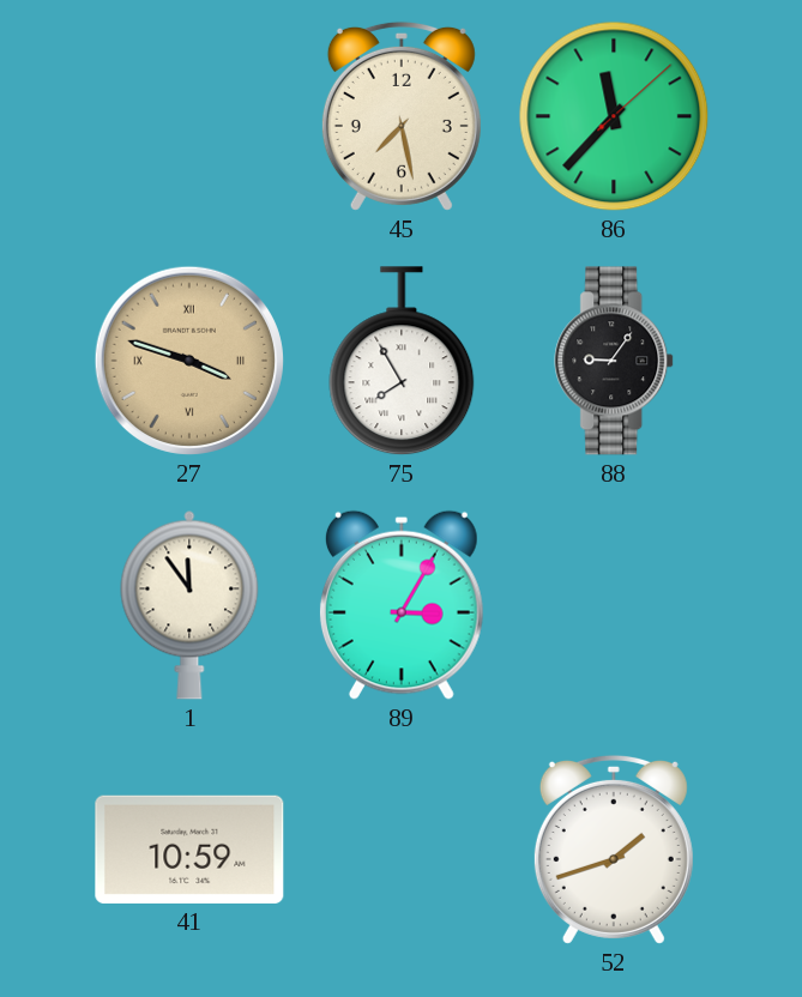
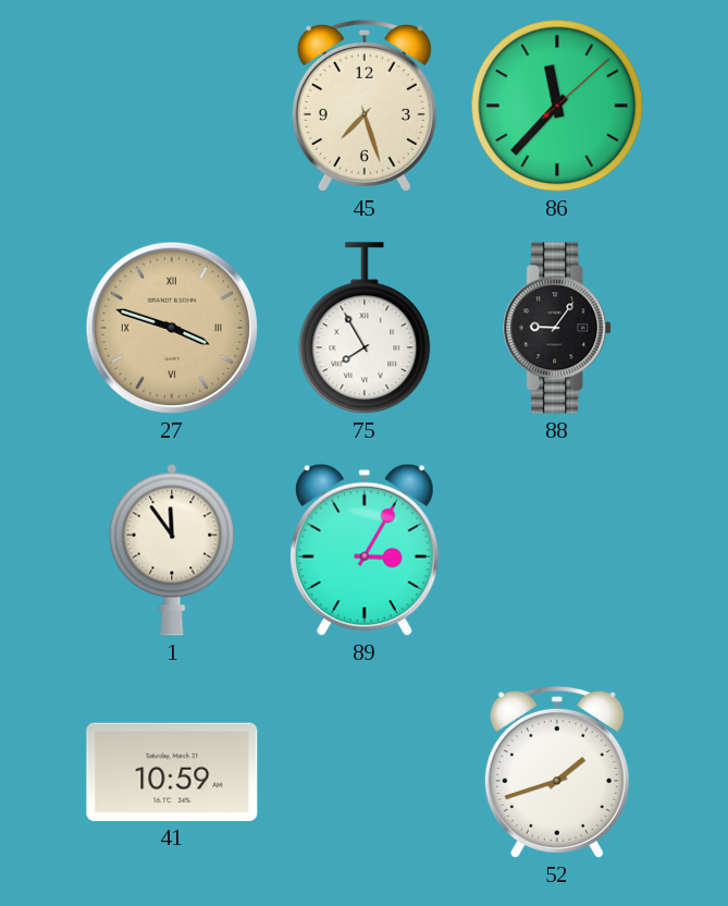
45: 7:28 -> 7:27
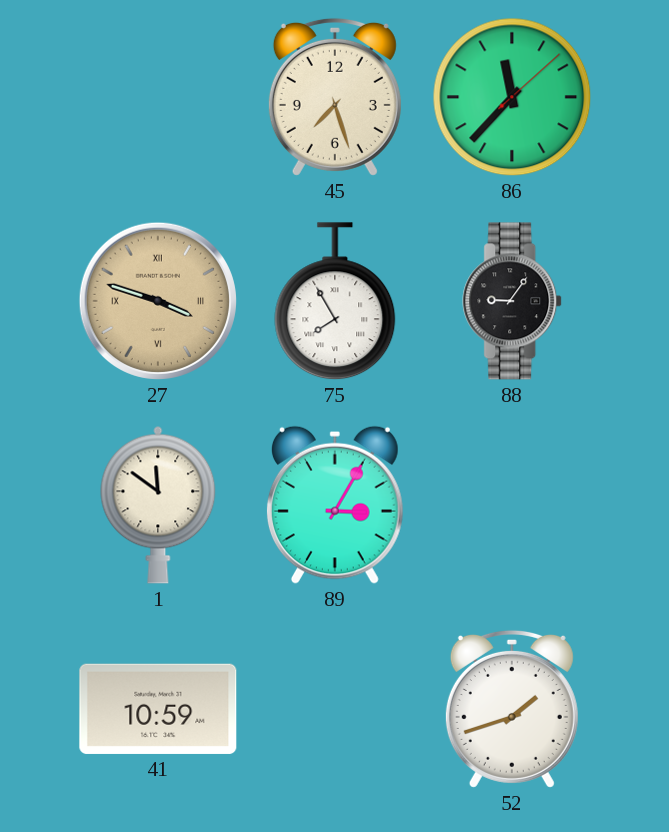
1: 11:54 -> 11:51
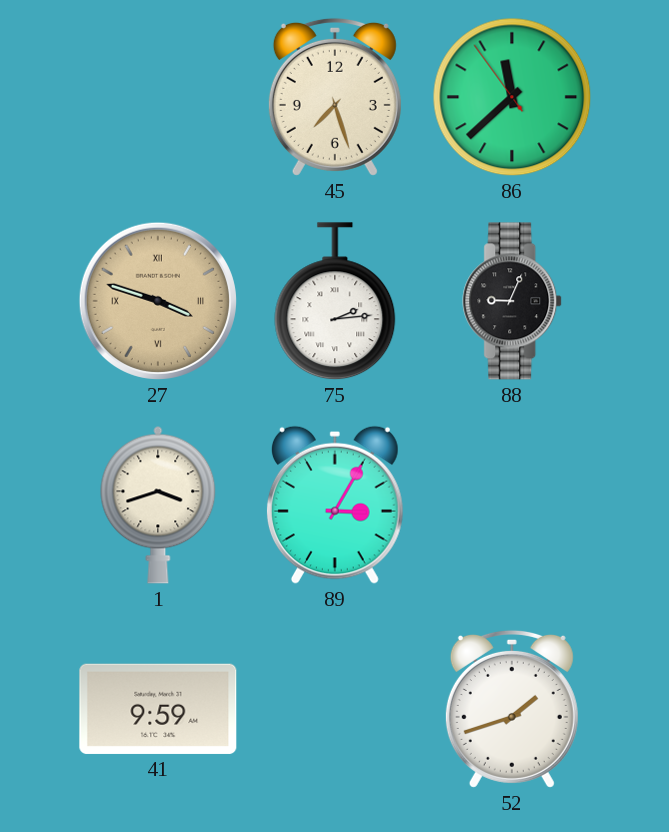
86: 11:37:08 -> 11:37:54
75: 7:55 -> 2:14
88: 9:06 -> 9:04
1: 11:51 -> 3:42
41: 10:59 -> 9:59
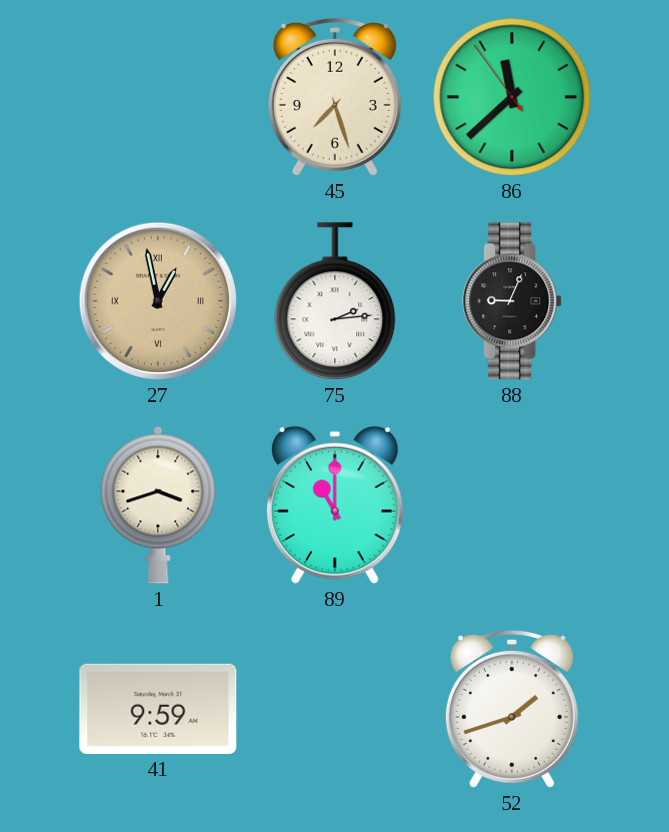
27: 3:48 -> 12:58
89: 3:05 -> 11:00
